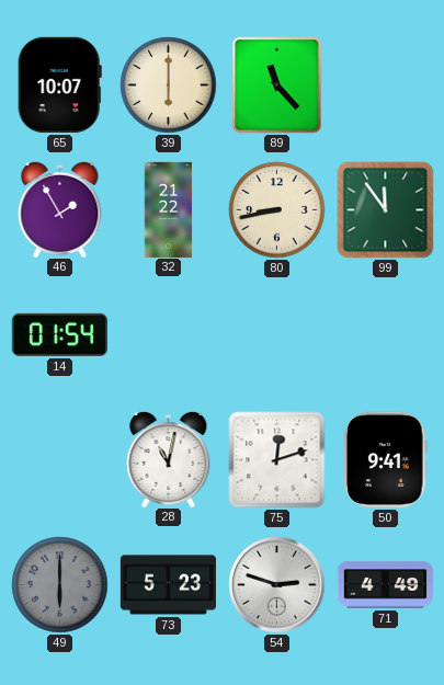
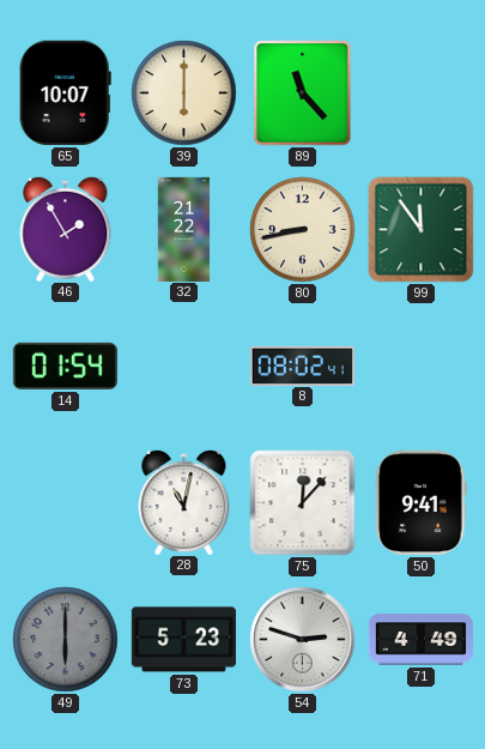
8: none -> 08:02
75: 12:12 -> 12:07
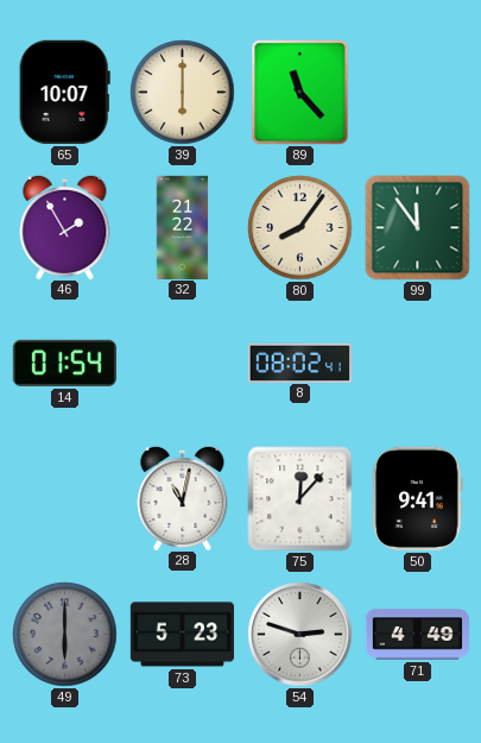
80: 8:43 -> 8:06
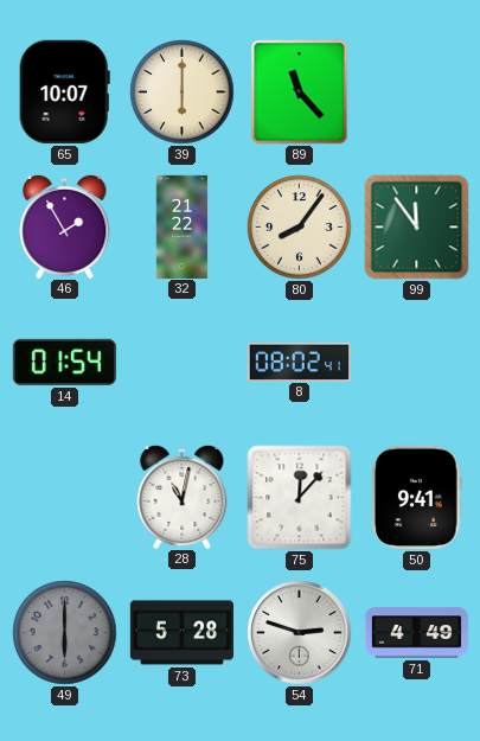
73: 5:23 -> 5:28
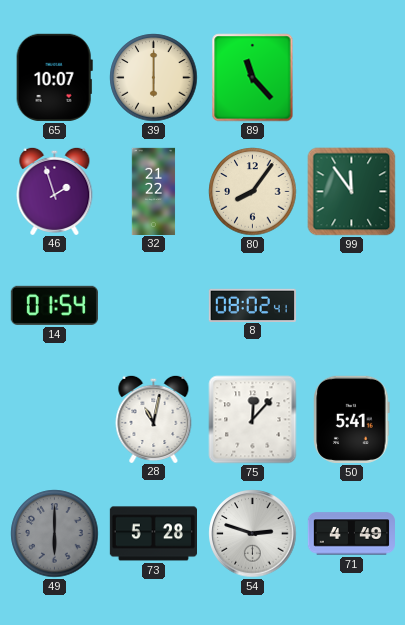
46: 1:55 -> 1:57
50: 9:41 -> 5:41
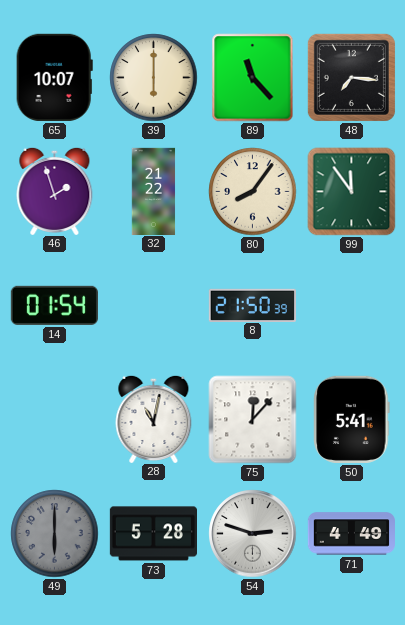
48: none -> 7:16
8: 08:02 -> 21:50
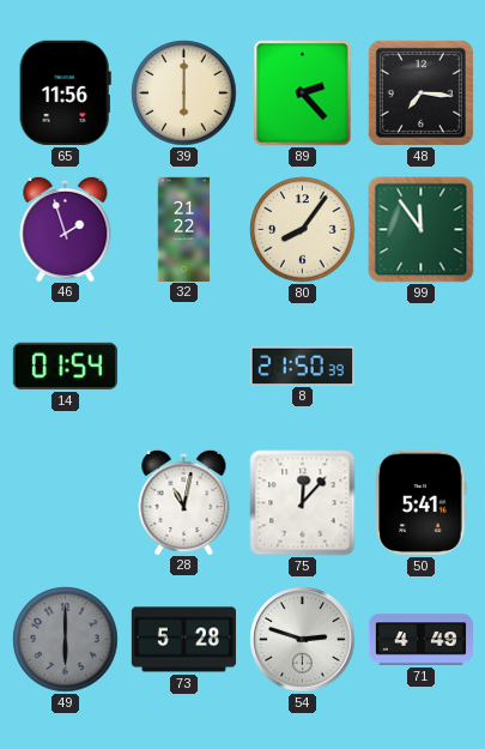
65: 10:07 -> 11:56
89: 11:23 -> 2:23
